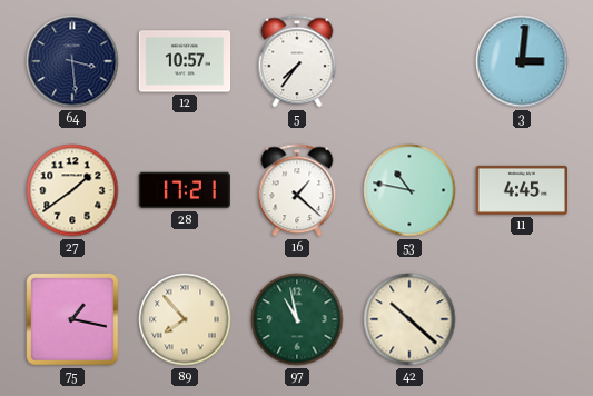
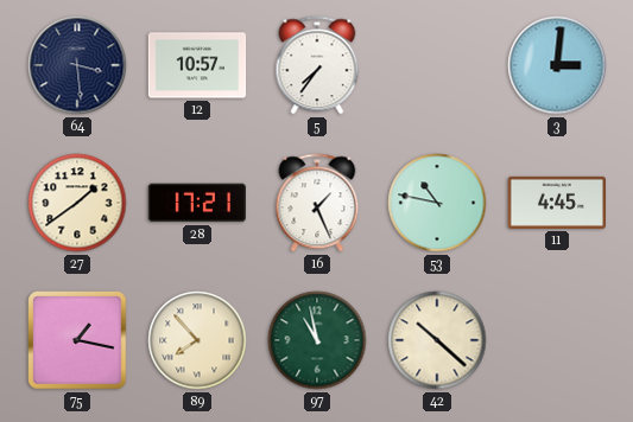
16: 1:22 -> 1:26
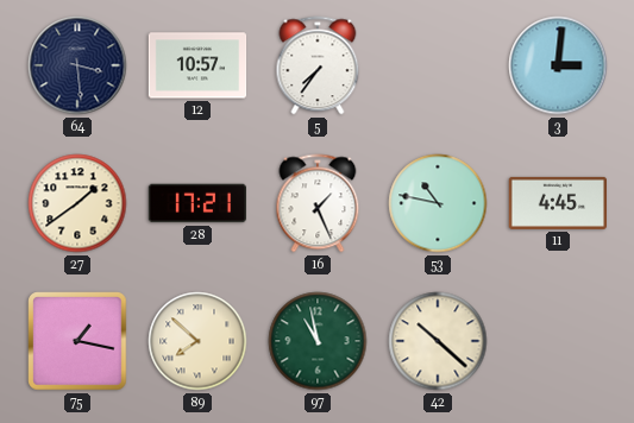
89: 7:53 -> 7:52
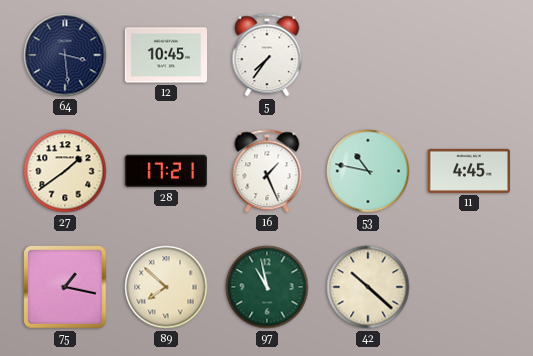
12: 10:57 -> 10:45
3: 3:01 -> none
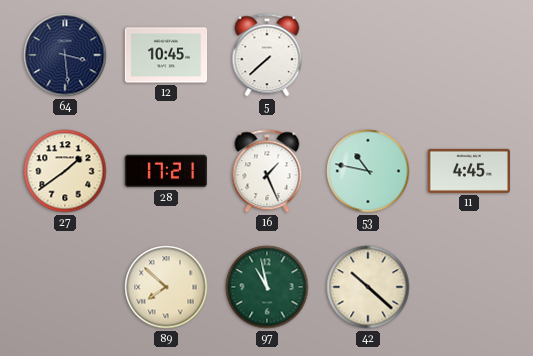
5: 7:36 -> 7:38
75: 1:17 -> none
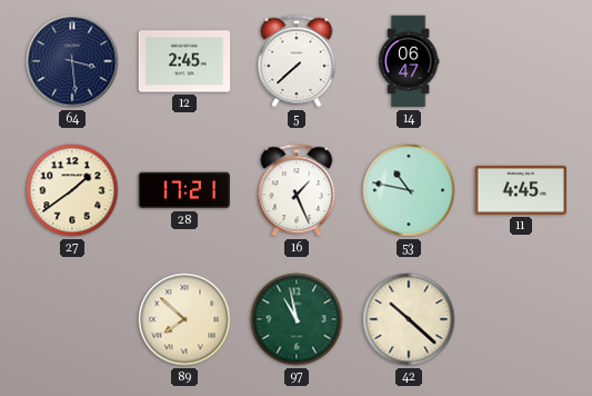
12: 10:45 -> 2:45
14: none -> 06:47
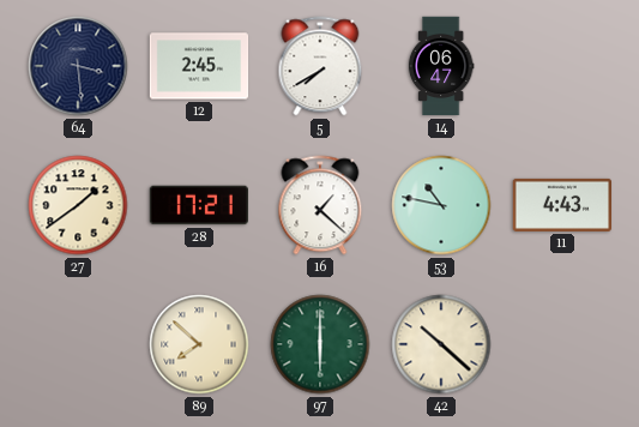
5: 7:38 -> 7:40
16: 1:26 -> 1:22
11: 4:45 -> 4:43
97: 10:58 -> 6:00
